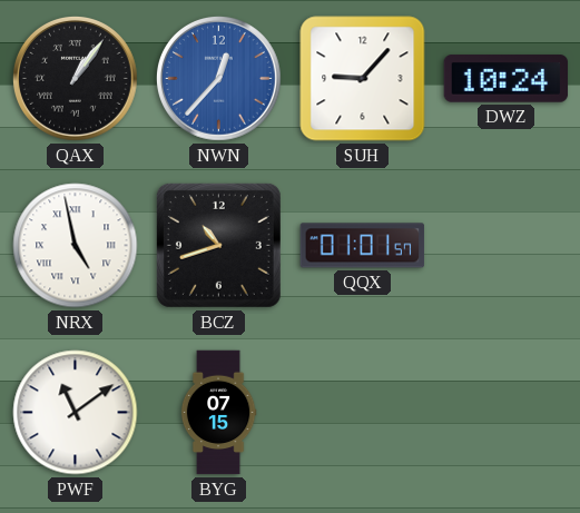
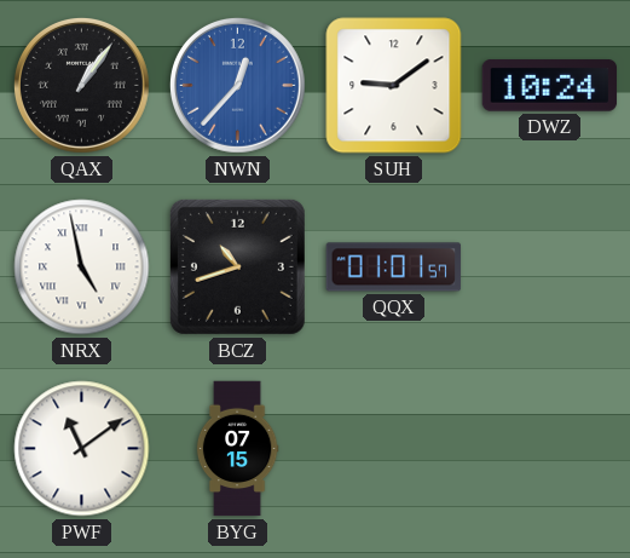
SUH: 9:07 -> 9:09
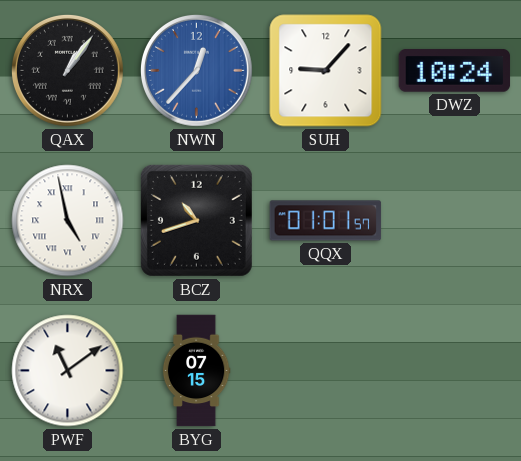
SUH: 9:09 -> 9:07
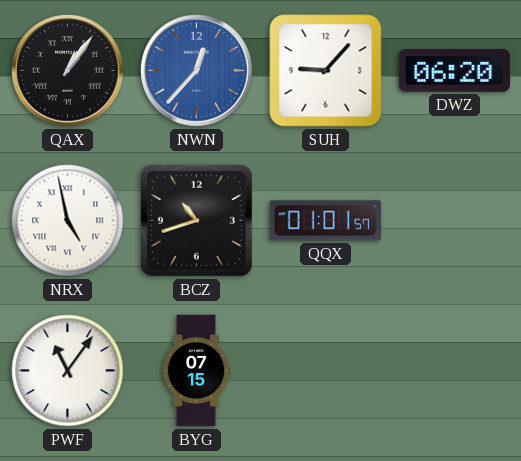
DWZ: 10:24 -> 06:20
PWF: 11:09 -> 11:06
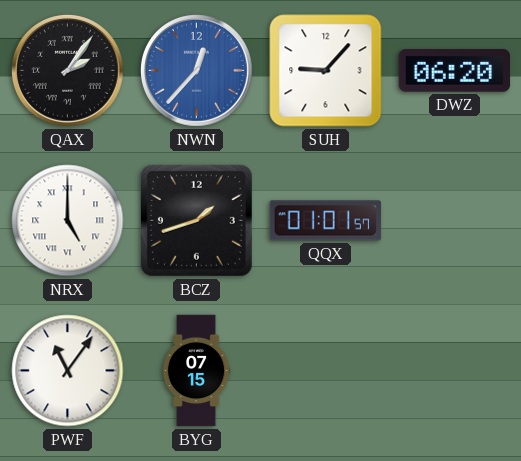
QAX: 1:06 -> 2:06
NRX: 4:58 -> 5:00
BCZ: 10:42 -> 1:42
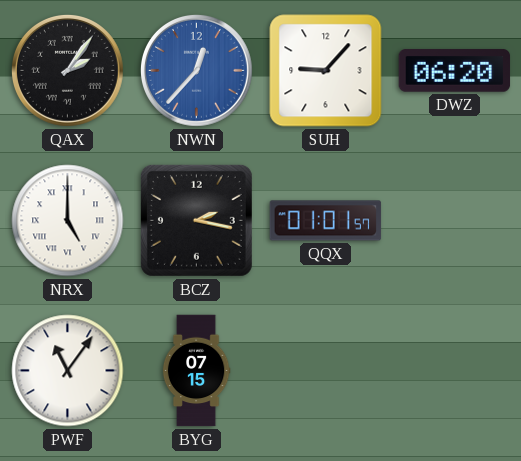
BCZ: 1:42 -> 2:17
